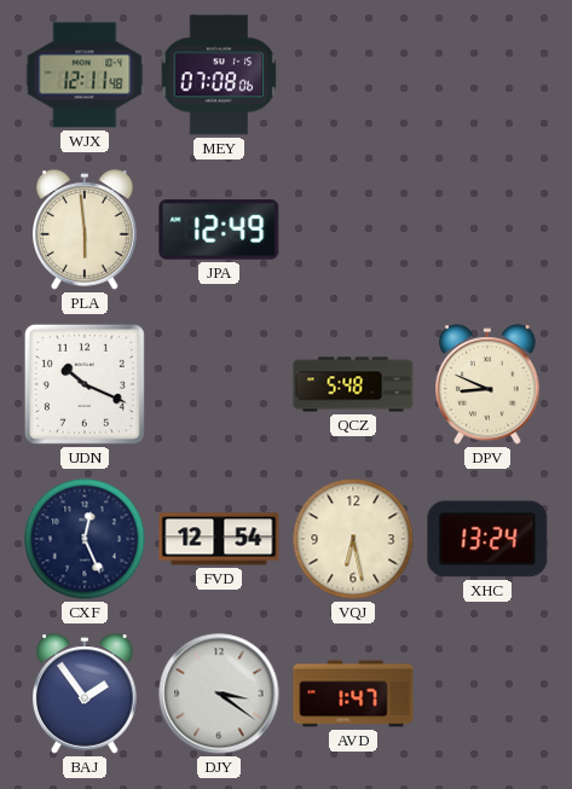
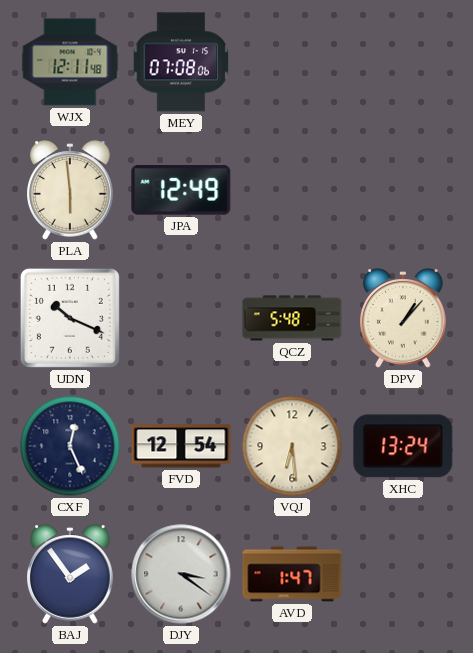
DPV: 8:49 -> 1:07
VQJ: 6:28 -> 6:29
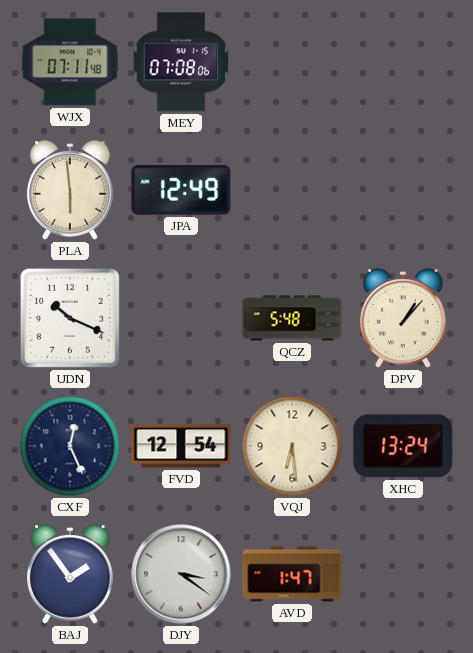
WJX: 12:11 -> 07:11
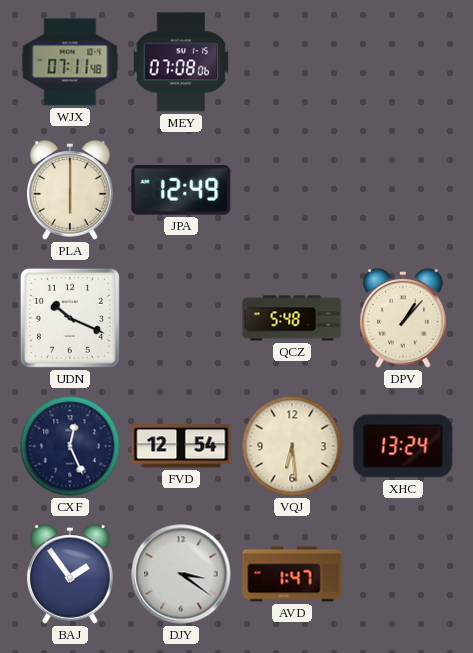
PLA: 5:59 -> 6:00
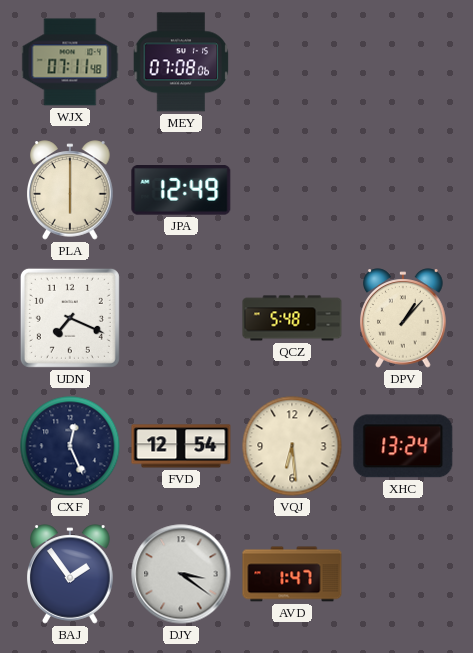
UDN: 10:19 -> 7:19
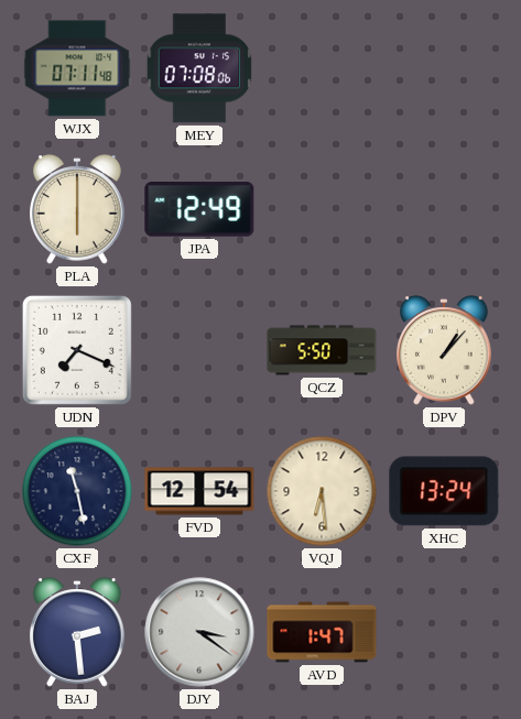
QCZ: 5:48 -> 5:50
CXF: 12:26 -> 11:28
BAJ: 1:54 -> 2:29
